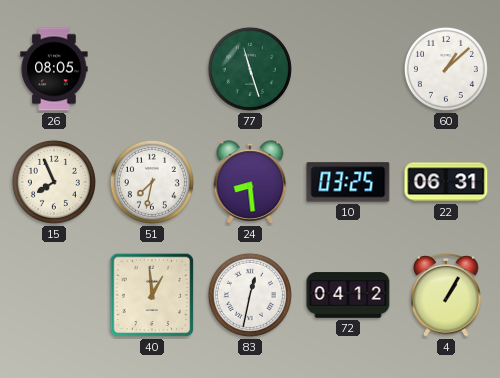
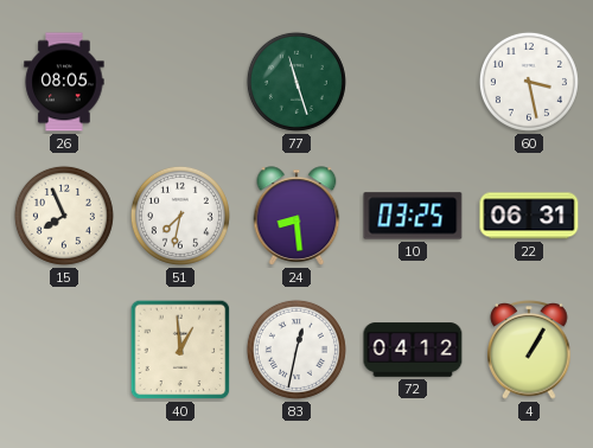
60: 1:08 -> 3:28
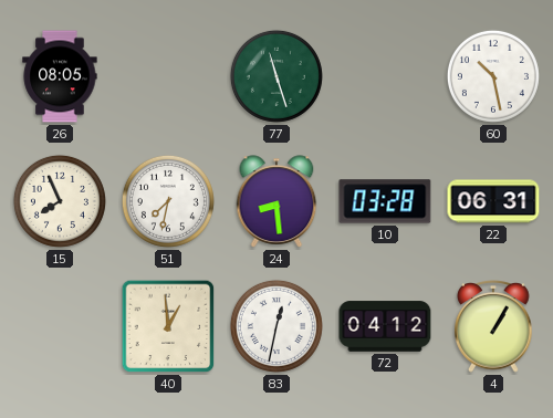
60: 3:28 -> 10:28
10: 03:25 -> 03:28
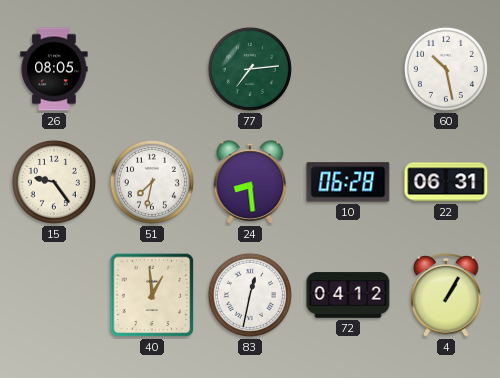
77: 11:27 -> 7:14
15: 7:56 -> 9:24
10: 03:28 -> 06:28
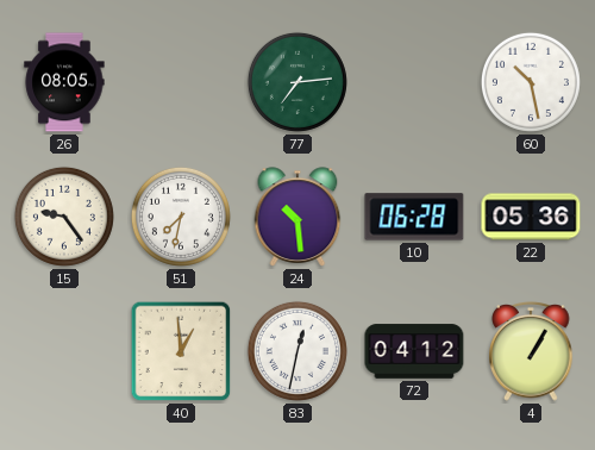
24: 8:29 -> 10:29
22: 06:31 -> 05:36
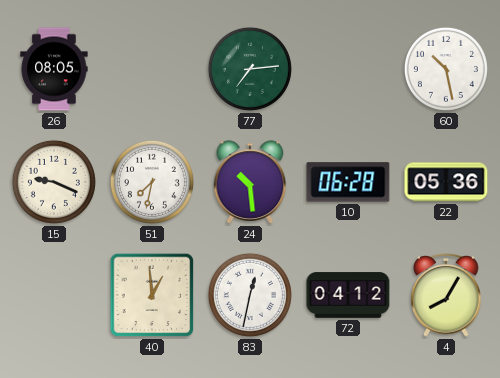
15: 9:24 -> 9:19
4: 1:05 -> 8:05
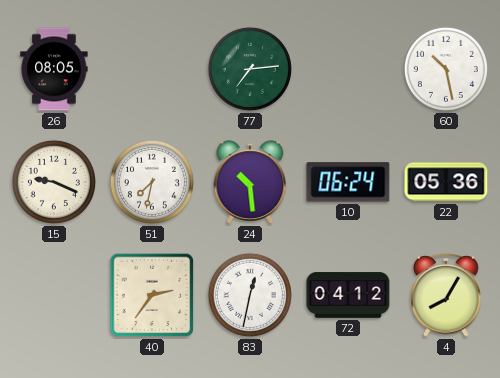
10: 06:28 -> 06:24
40: 12:59 -> 2:36
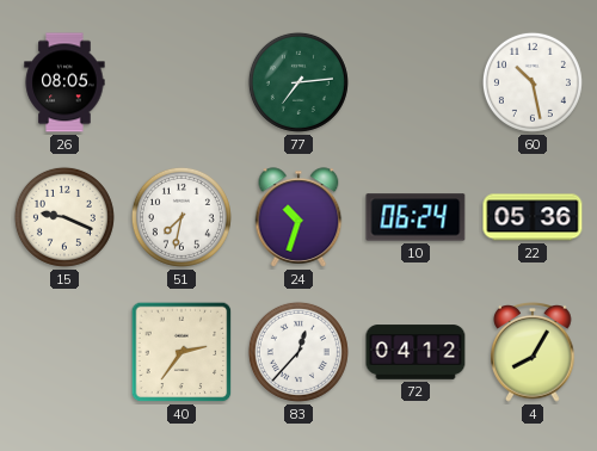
24: 10:29 -> 10:33
83: 12:32 -> 12:37
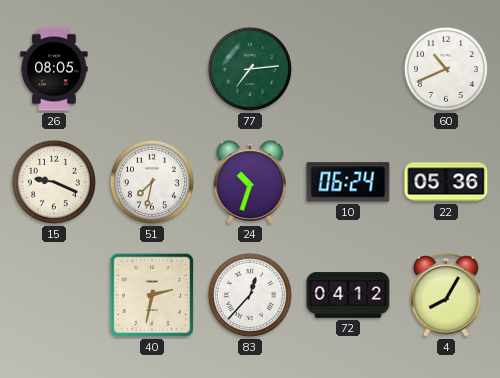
60: 10:28 -> 10:41
40: 2:36 -> 2:32
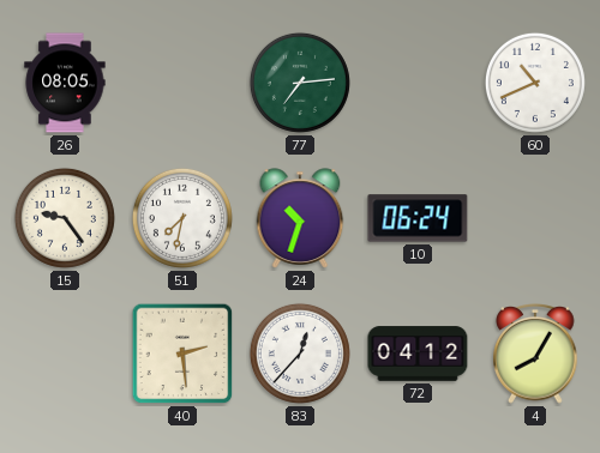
15: 9:19 -> 9:24
22: 05:36 -> none
40: 2:32 -> 2:29
